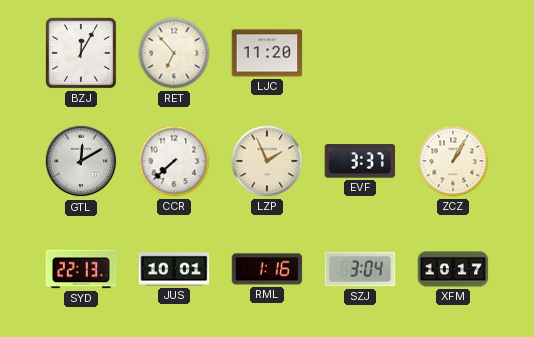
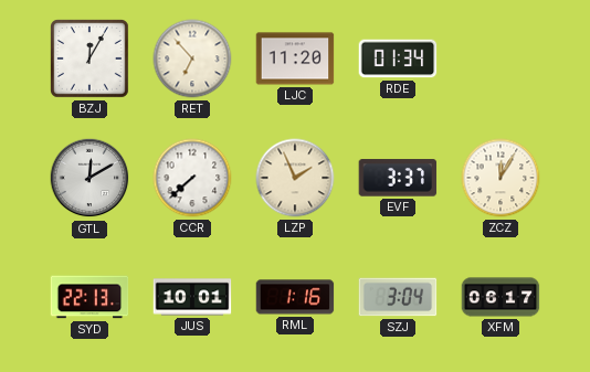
RDE: none -> 01:34
ZCZ: 1:05 -> 12:05
XFM: 10:17 -> 06:17
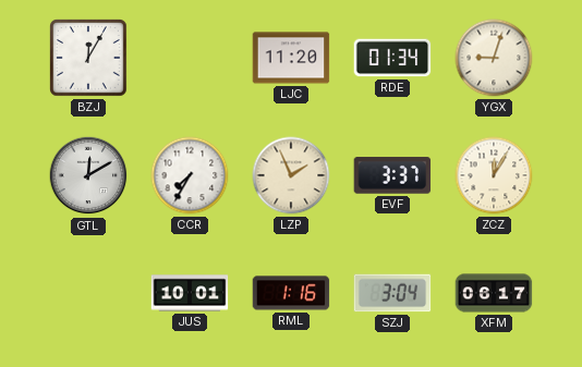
RET: 6:53 -> none
YGX: none -> 9:03
CCR: 7:38 -> 7:35
SYD: 22:13 -> none
